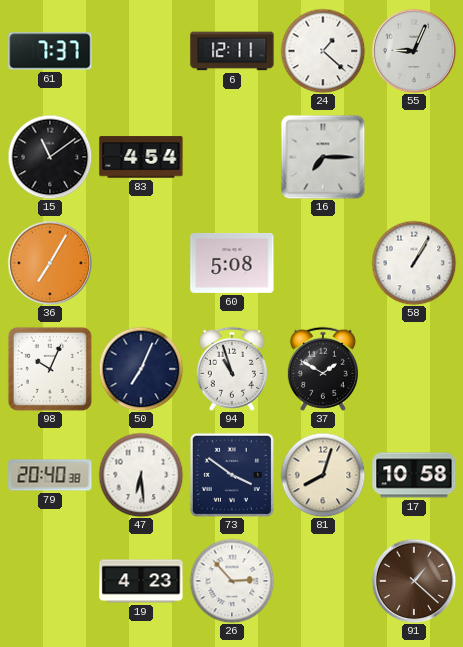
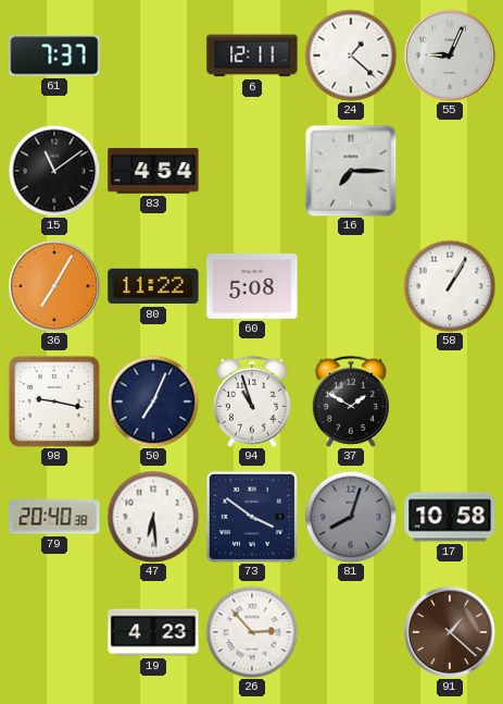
80: none -> 11:22
98: 10:04 -> 9:17
81 dial: cream -> grey
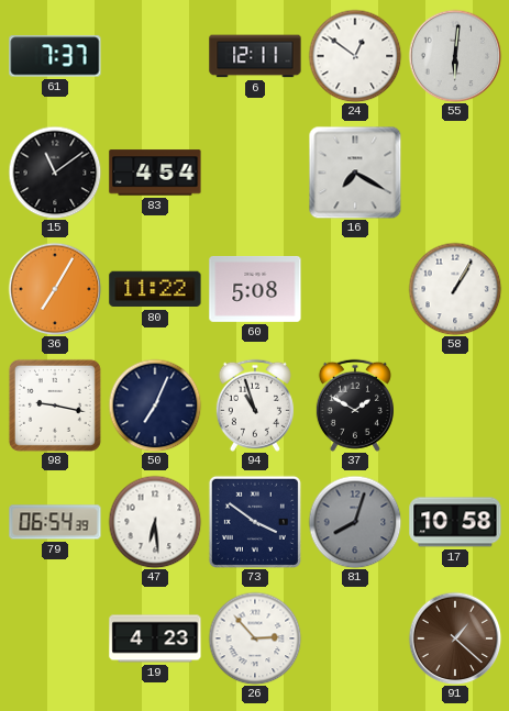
24: 1:22 -> 12:51
55: 9:04 -> 6:01
16: 7:15 -> 7:20
79: 20:40 -> 06:54
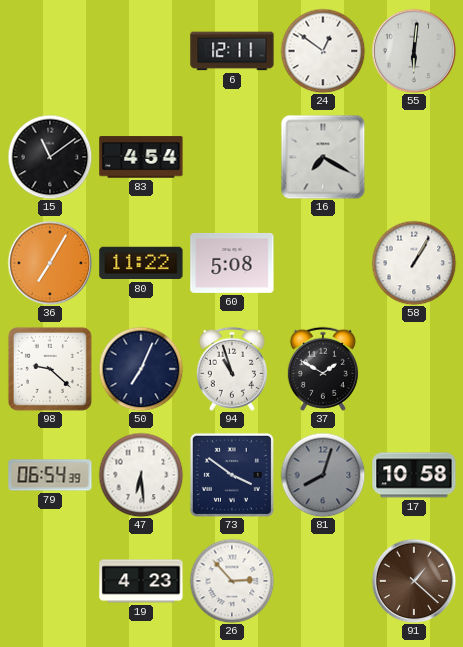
61: 7:37 -> none
98: 9:17 -> 9:22
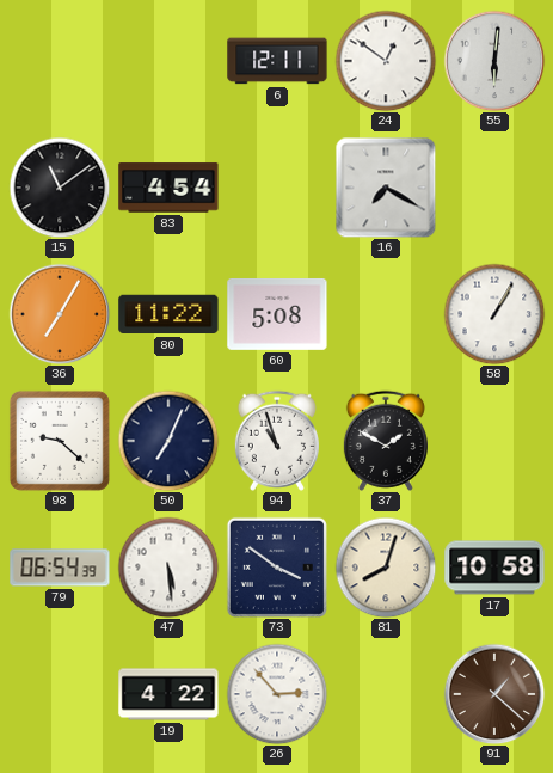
47: 6:29 -> 5:29
81 dial: grey -> cream
19: 4:23 -> 4:22
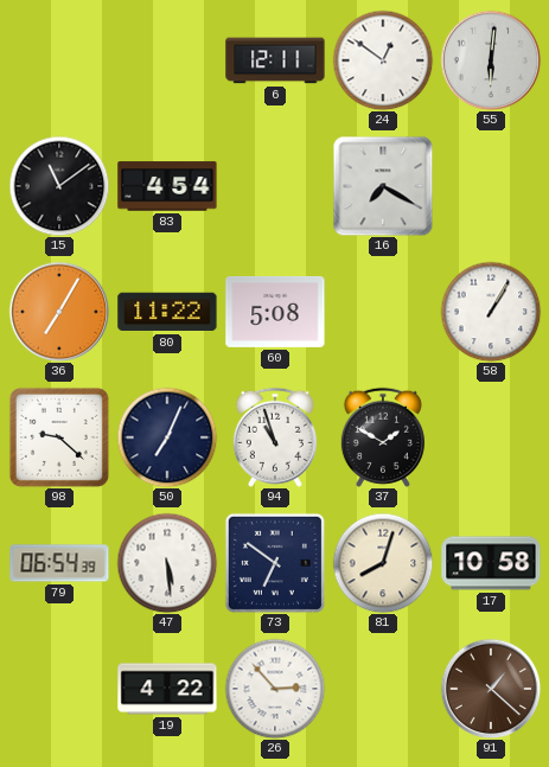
73: 3:51 -> 6:51
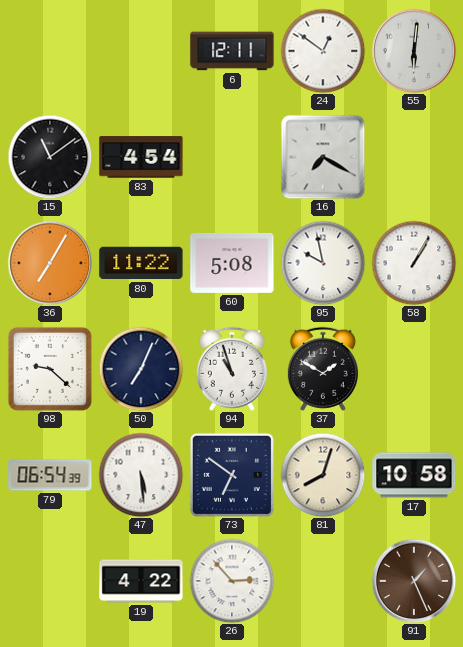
95: none -> 9:58
91: 1:22 -> 1:26
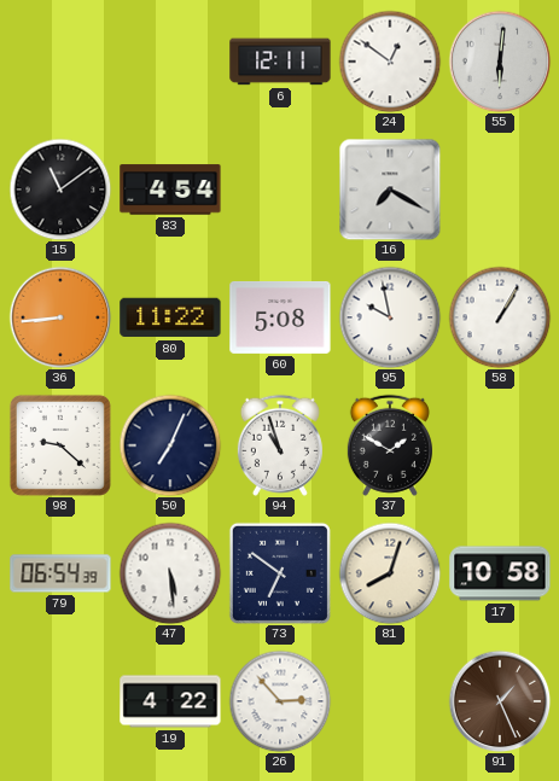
36: 7:05 -> 8:44
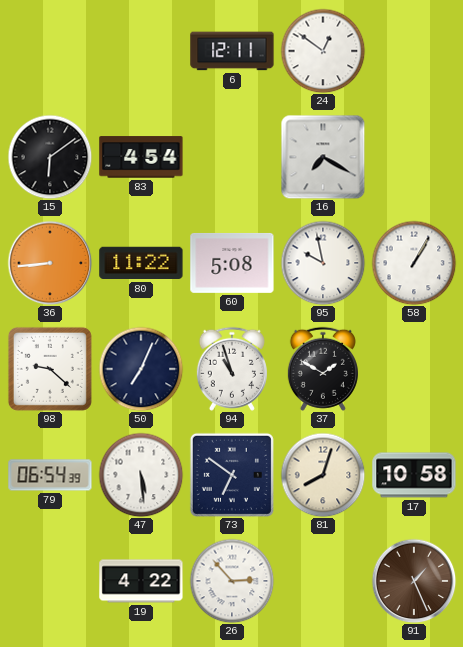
55: 6:01 -> none
15: 11:09 -> 6:09
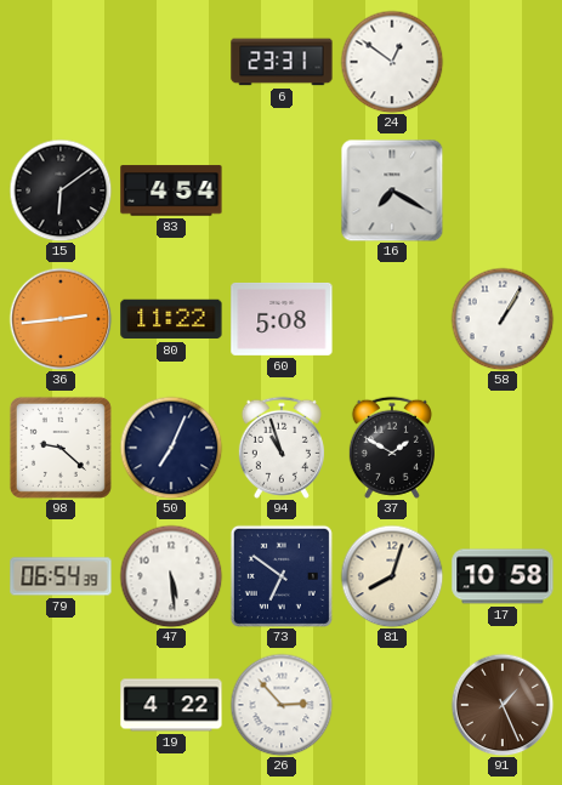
6: 12:11 -> 23:31
36: 8:44 -> 2:44
95: 9:58 -> none
